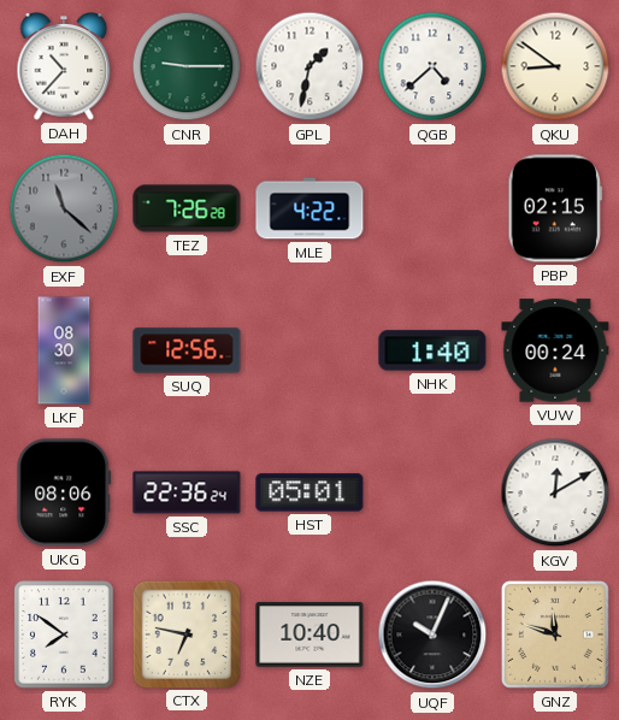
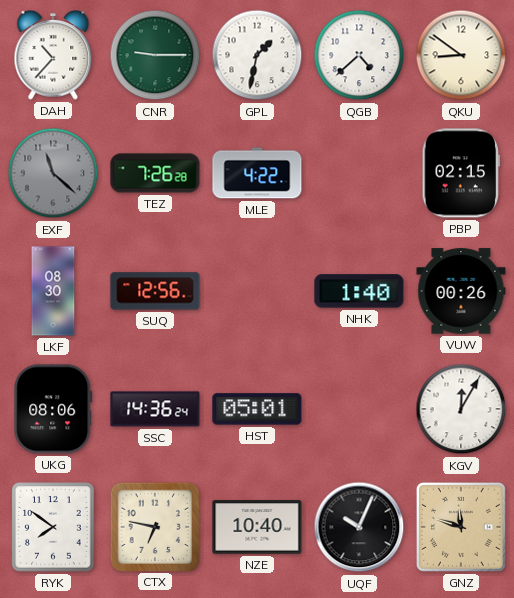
VUW: 00:24 -> 00:26
SSC: 22:36 -> 14:36
KGV: 12:10 -> 12:05
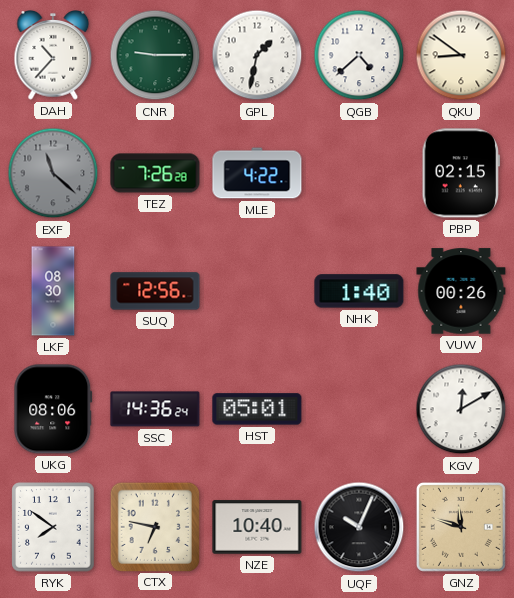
KGV: 12:05 -> 12:10
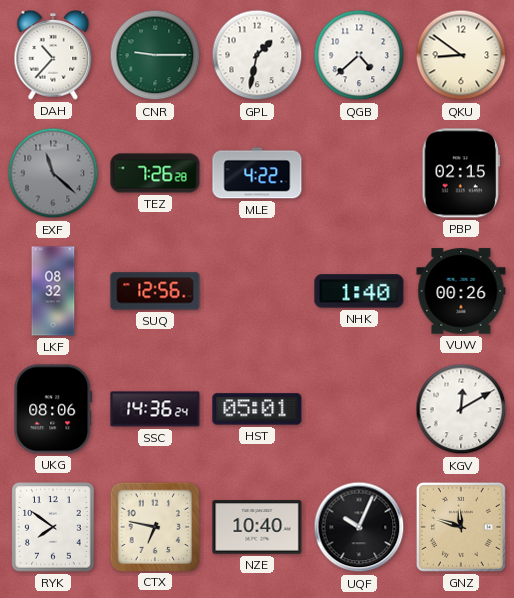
LKF: 08:30 -> 08:32
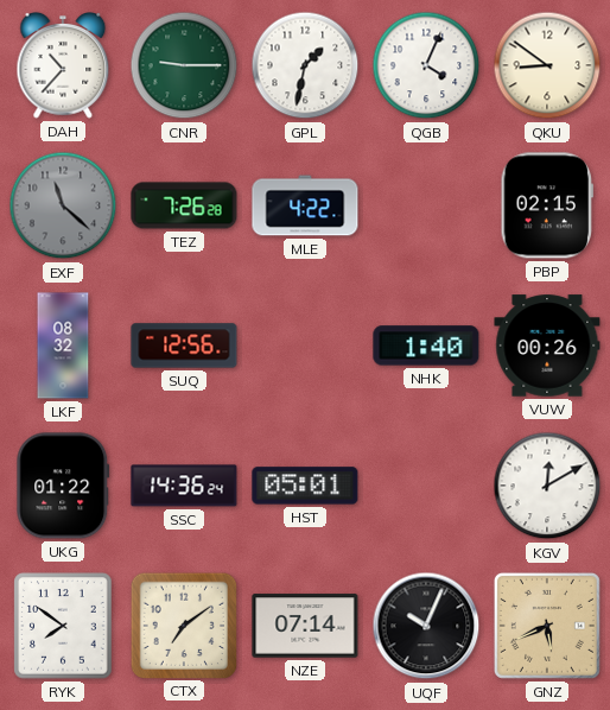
QGB: 4:38 -> 4:04
UKG: 08:06 -> 01:22
CTX: 6:47 -> 7:09
NZE: 10:40 -> 07:14
GNZ: 11:48 -> 5:41
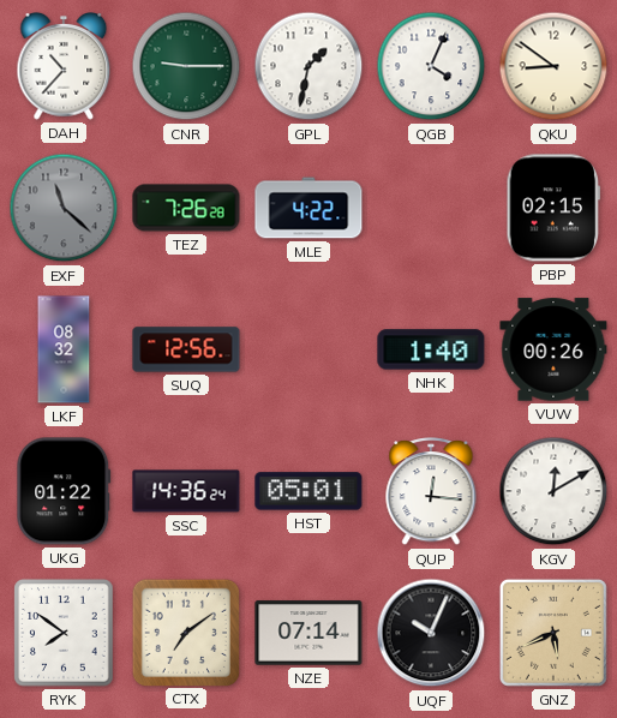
QUP: none -> 12:16
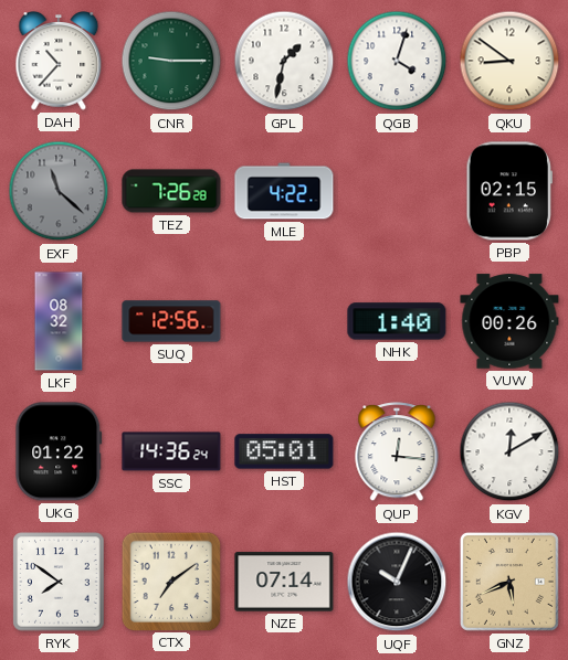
QGB: 4:04 -> 4:03
